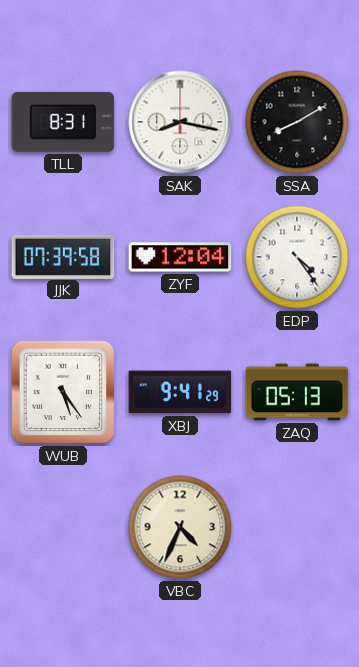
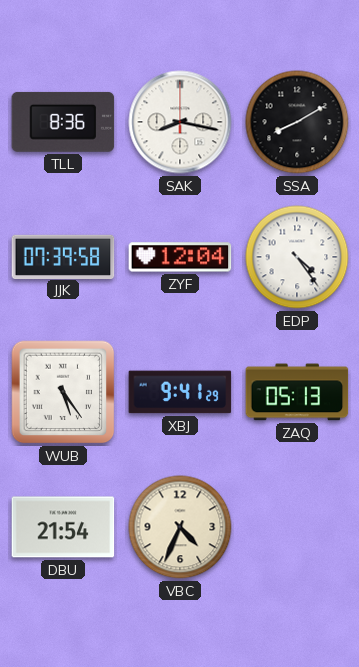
TLL: 8:31 -> 8:36
DBU: none -> 21:54
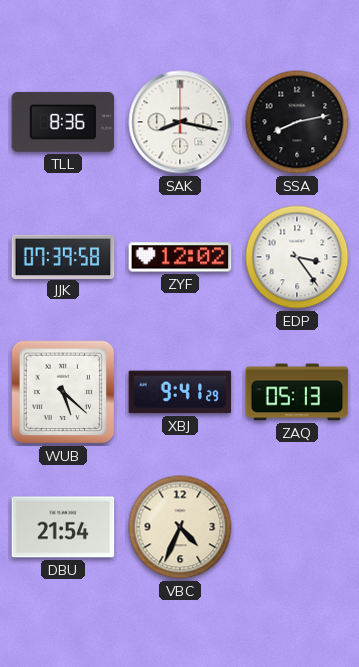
SSA: 8:10 -> 8:13
ZYF: 12:04 -> 12:02
EDP: 4:24 -> 3:24
WUB: 5:24 -> 5:22
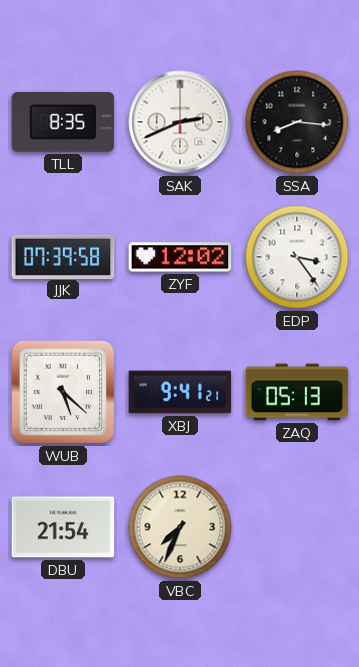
TLL: 8:36 -> 8:35
SAK: 8:17 -> 2:41
SSA: 8:13 -> 8:16
XBJ: 9:41:29 -> 9:41:21
VBC: 4:34 -> 7:34
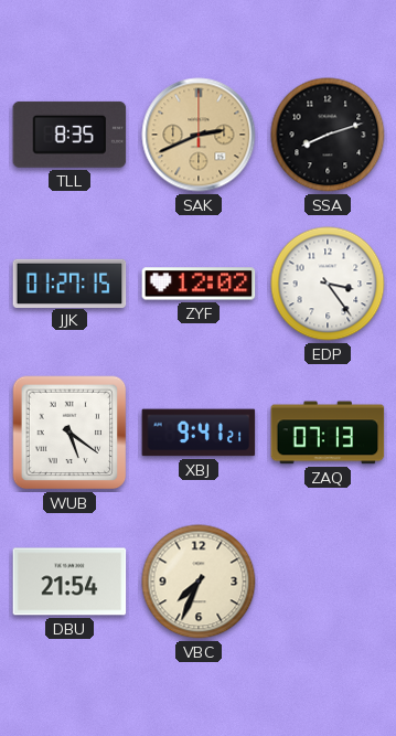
SAK dial: white -> champagne
SSA: 8:16 -> 8:12
JJK: 07:39 -> 01:27
WUB: 5:22 -> 5:21
ZAQ: 05:13 -> 07:13
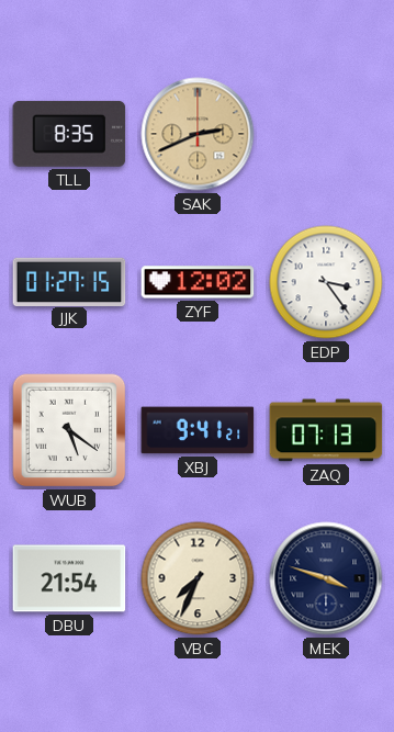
SSA: 8:12 -> none
MEK: none -> 3:48
